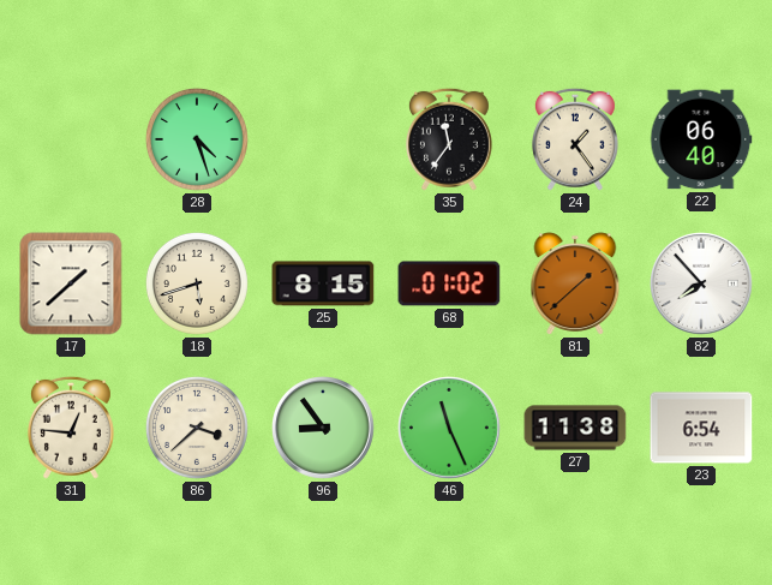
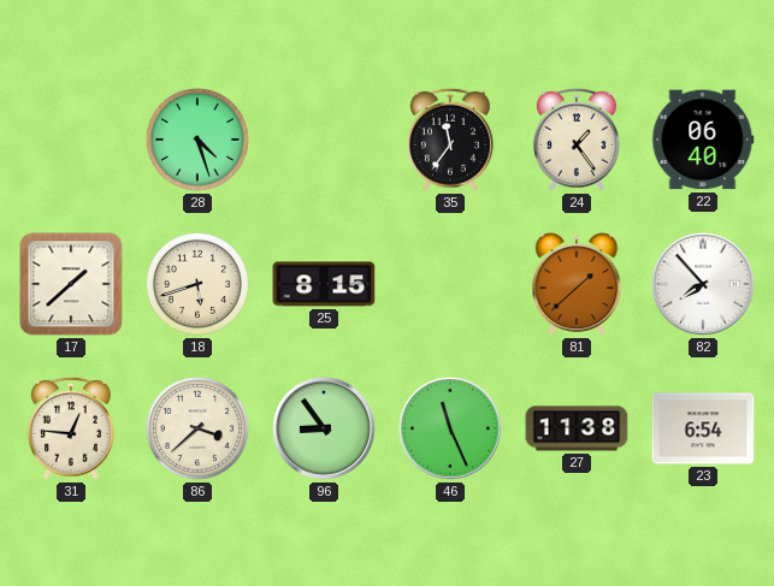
68: 01:02 -> none
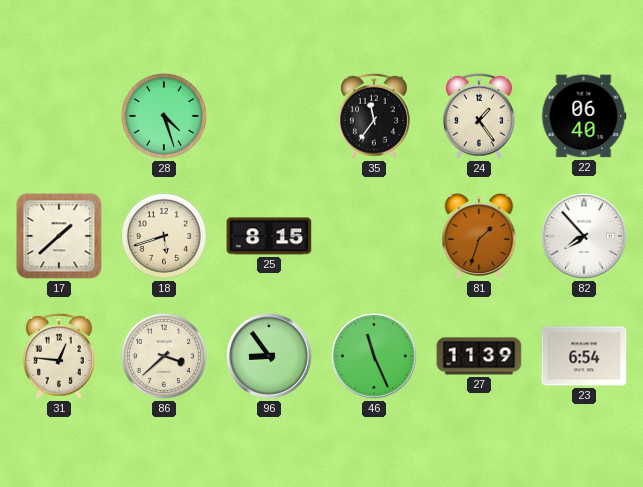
81: 1:38 -> 1:33
27: 11:38 -> 11:39
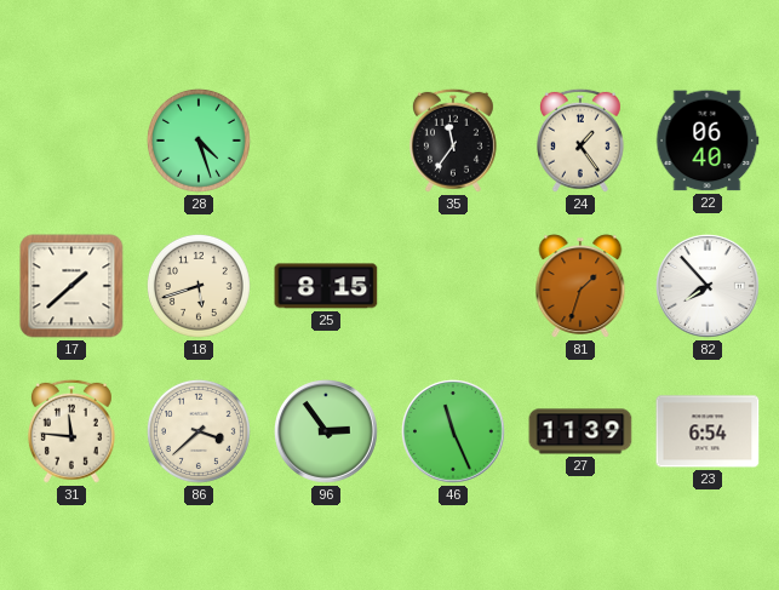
31: 12:46 -> 11:46
96: 8:54 -> 2:54
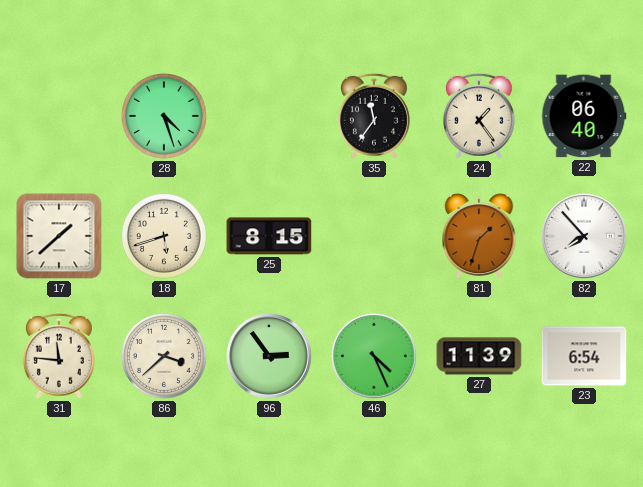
46: 11:26 -> 4:26
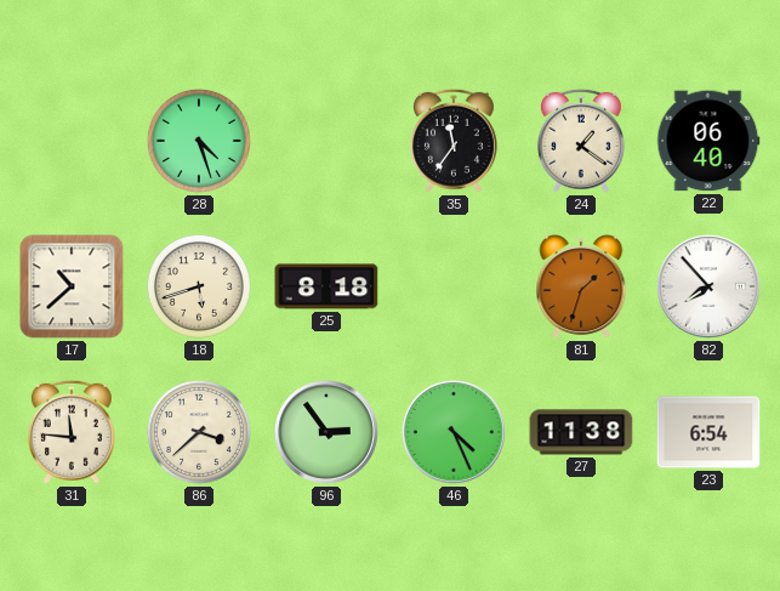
24: 1:24 -> 1:21
17: 1:38 -> 10:38
25: 8:15 -> 8:18
27: 11:39 -> 11:38
